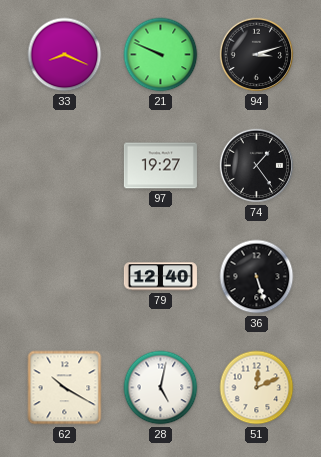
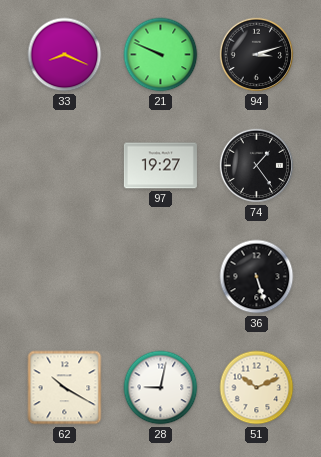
79: 12:40 -> none
28: 5:02 -> 9:02
51: 12:11 -> 10:11
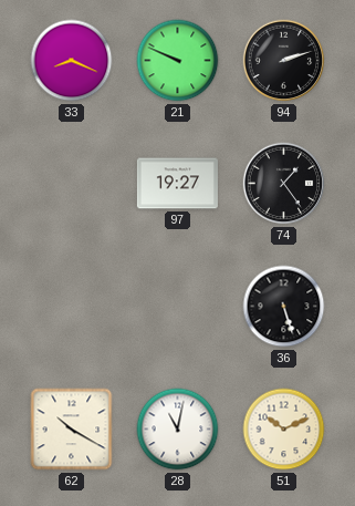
94: 3:12 -> 2:12
28: 9:02 -> 11:02
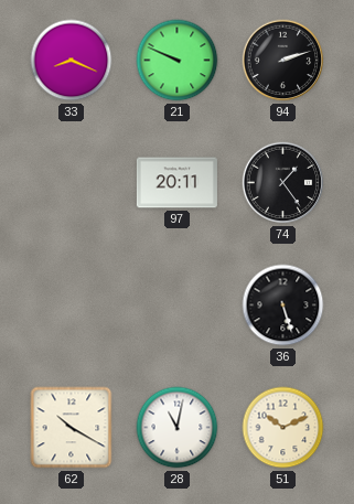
97: 19:27 -> 20:11
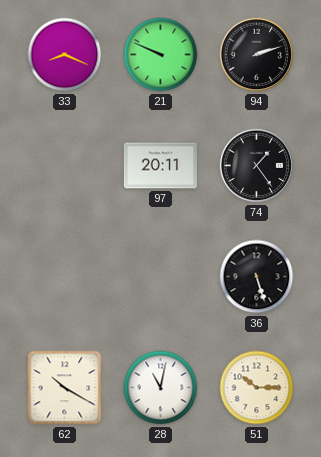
51: 10:11 -> 10:15
